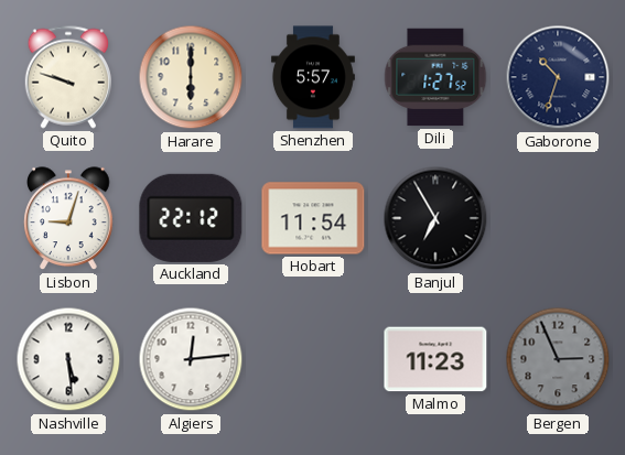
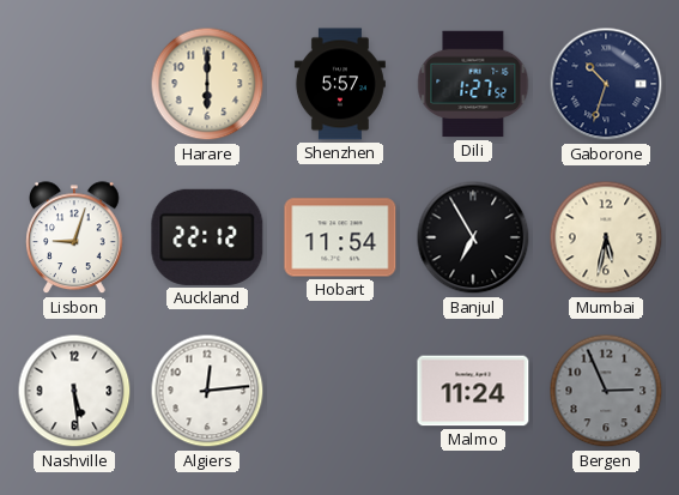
Quito: 9:48 -> none
Mumbai: none -> 5:32
Malmo: 11:23 -> 11:24
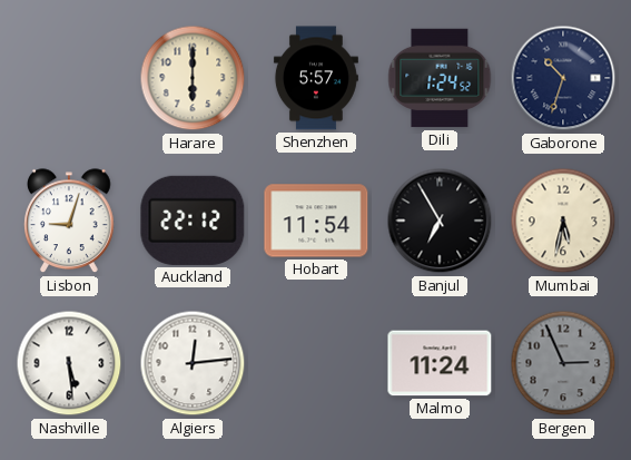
Dili: 1:27 -> 1:24
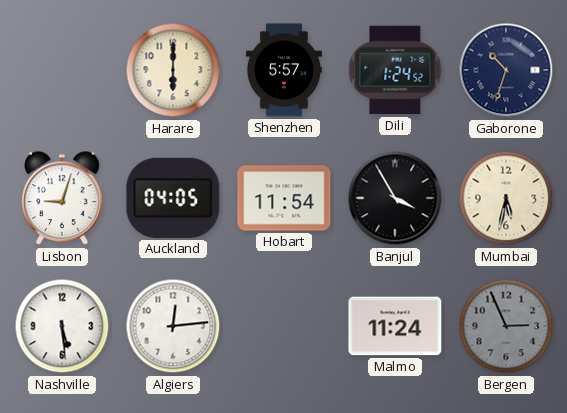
Auckland: 22:12 -> 04:05
Banjul: 6:55 -> 3:55
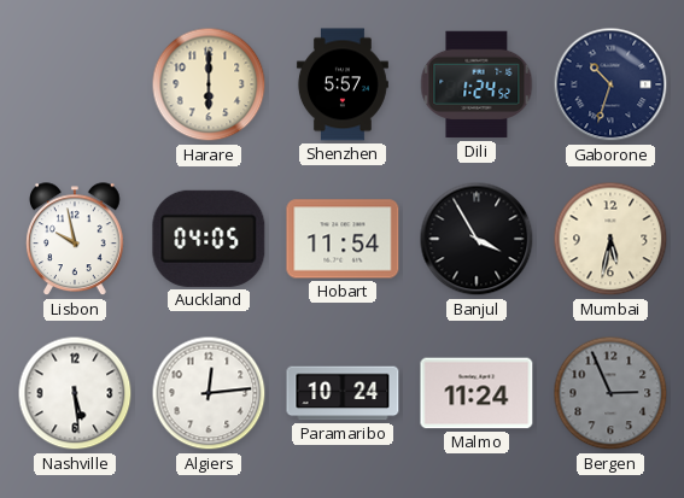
Lisbon: 9:03 -> 9:58
Paramaribo: none -> 10:24
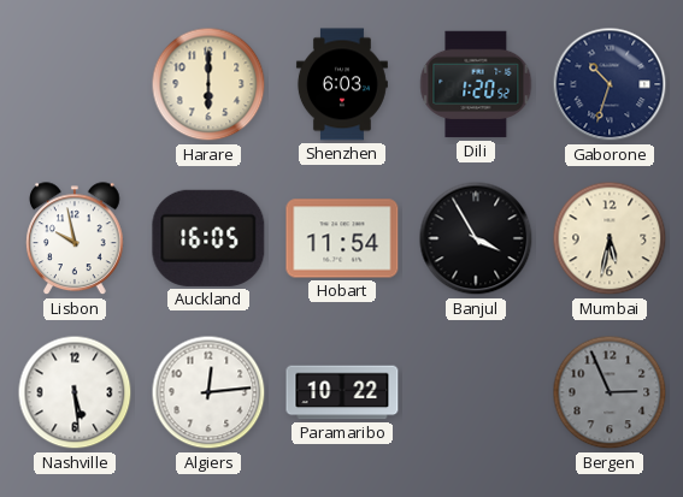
Shenzhen: 5:57 -> 6:03
Dili: 1:24 -> 1:20
Auckland: 04:05 -> 16:05
Paramaribo: 10:24 -> 10:22
Malmo: 11:24 -> none
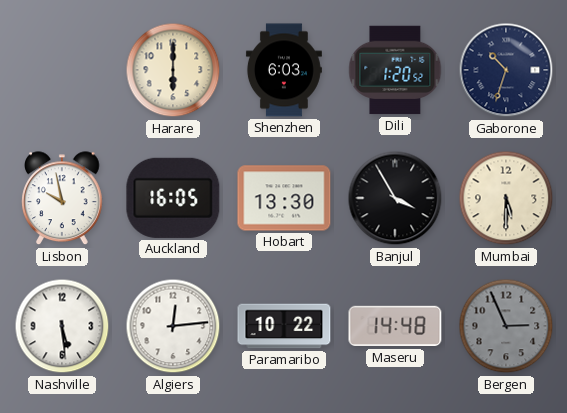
Hobart: 11:54 -> 13:30
Mumbai: 5:32 -> 5:30
Maseru: none -> 14:48
